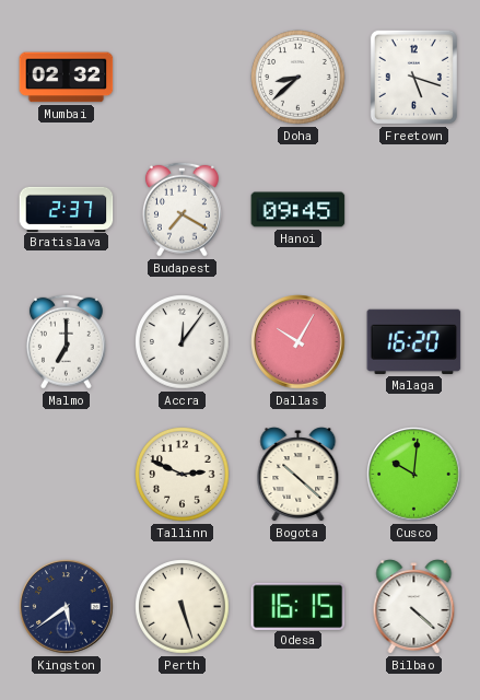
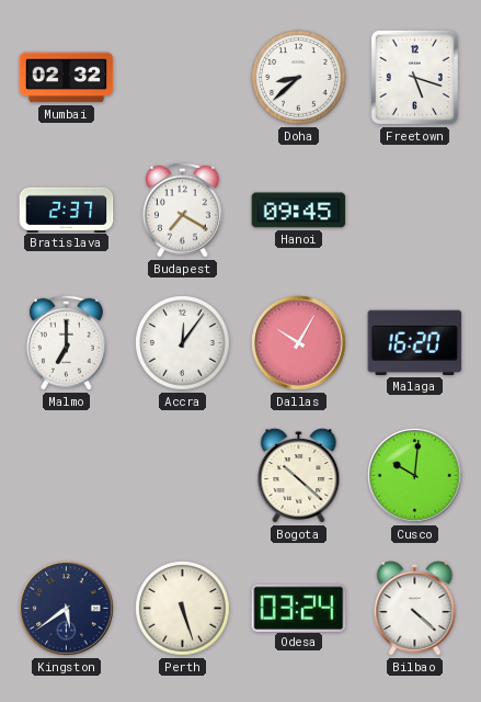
Tallinn: 2:49 -> none
Odesa: 16:15 -> 03:24
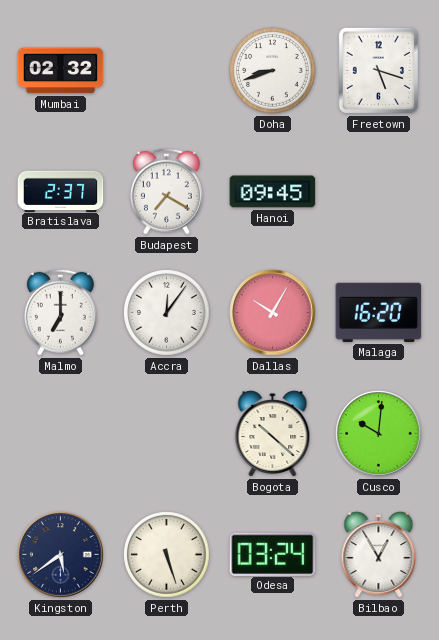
Doha: 8:38 -> 8:42
Bilbao: 4:22 -> 12:55
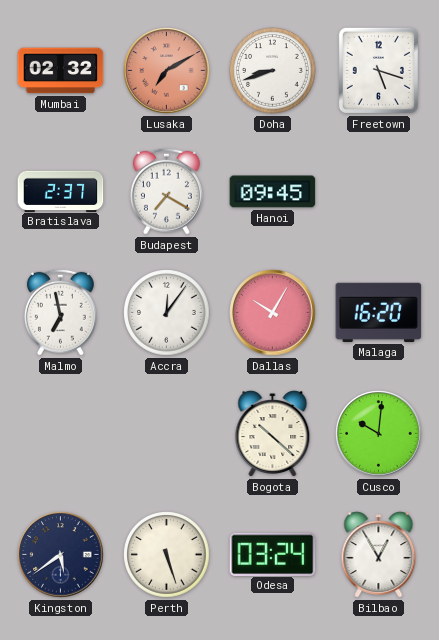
Lusaka: none -> 7:10
Malmo: 7:00 -> 6:58
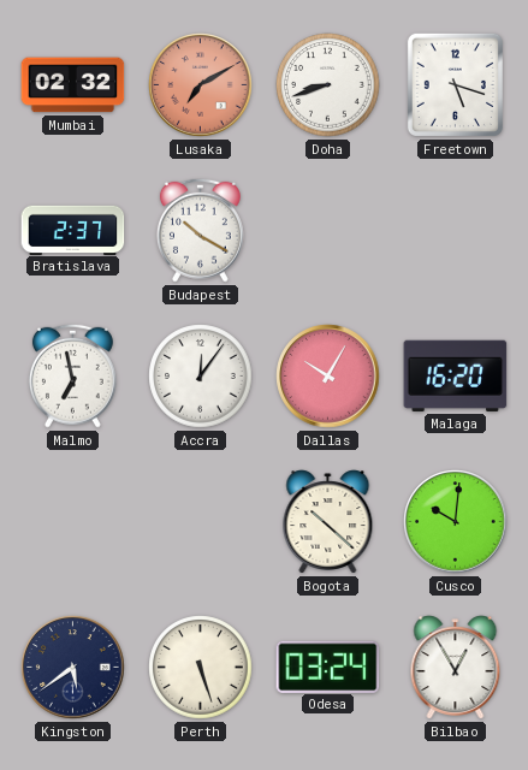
Budapest: 7:20 -> 10:20
Hanoi: 09:45 -> none
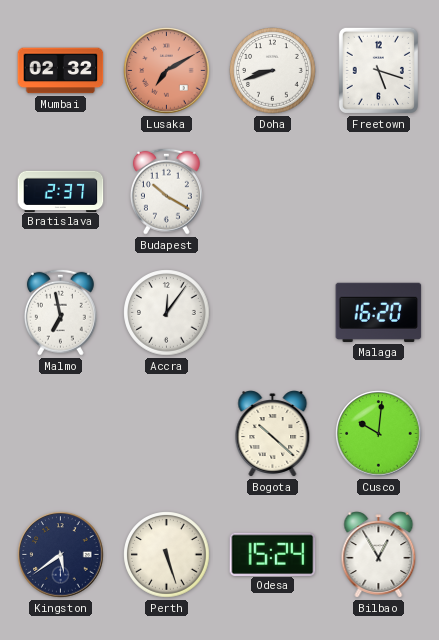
Dallas: 10:05 -> none
Odesa: 03:24 -> 15:24
